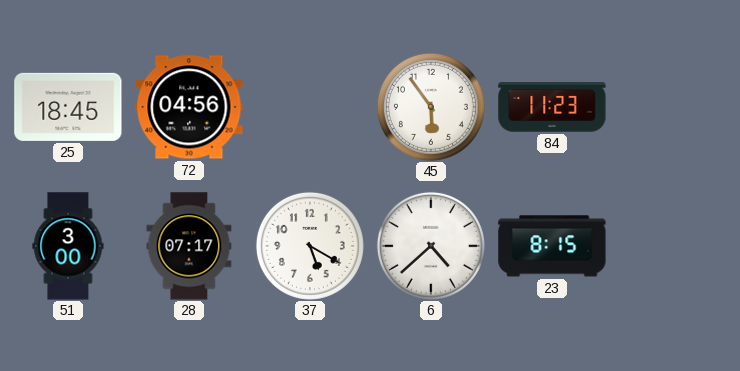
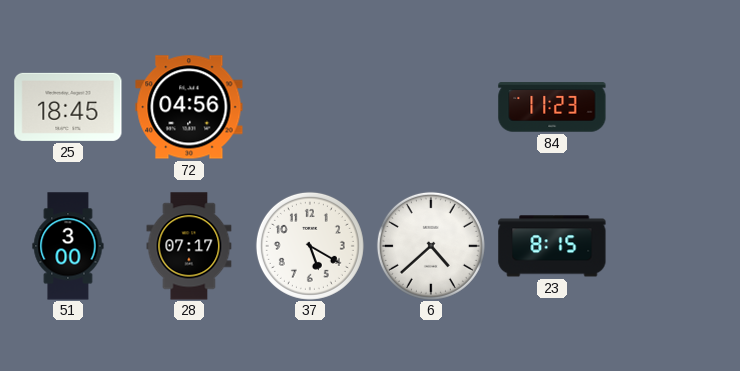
45: 5:54 -> none
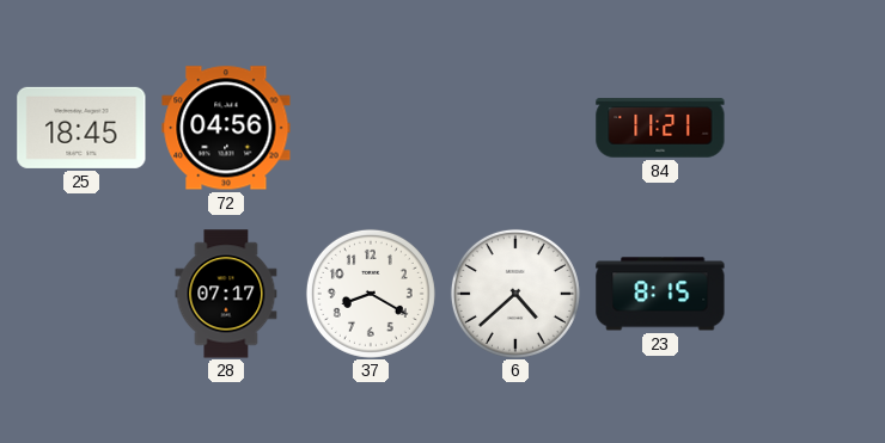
84: 11:23 -> 11:21
51: 3:00 -> none
37: 5:20 -> 8:20
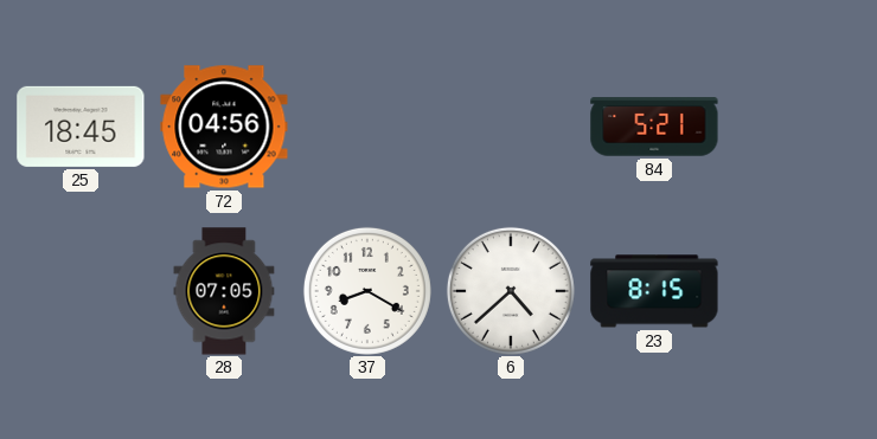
84: 11:21 -> 5:21
28: 07:17 -> 07:05
